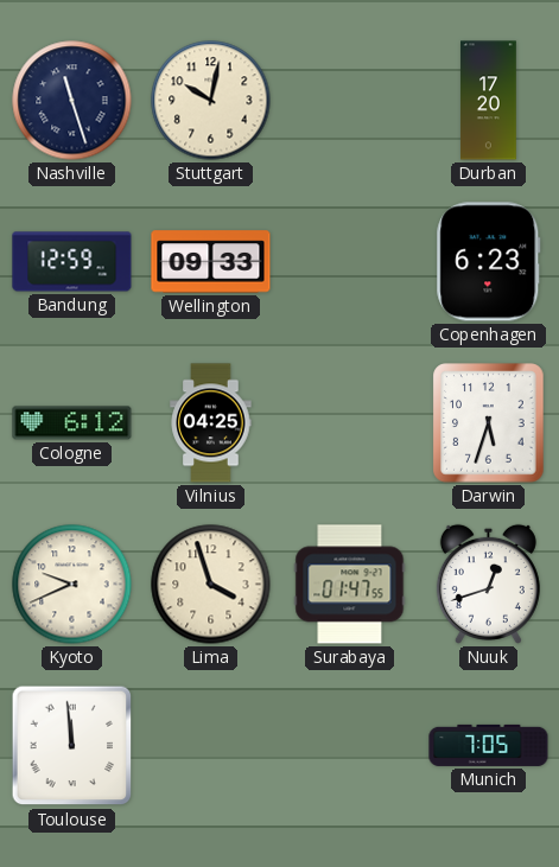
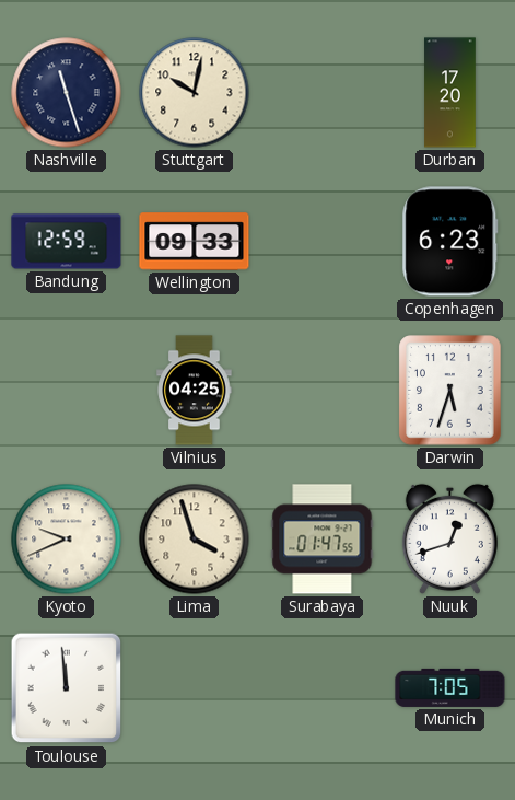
Cologne: 6:12 -> none
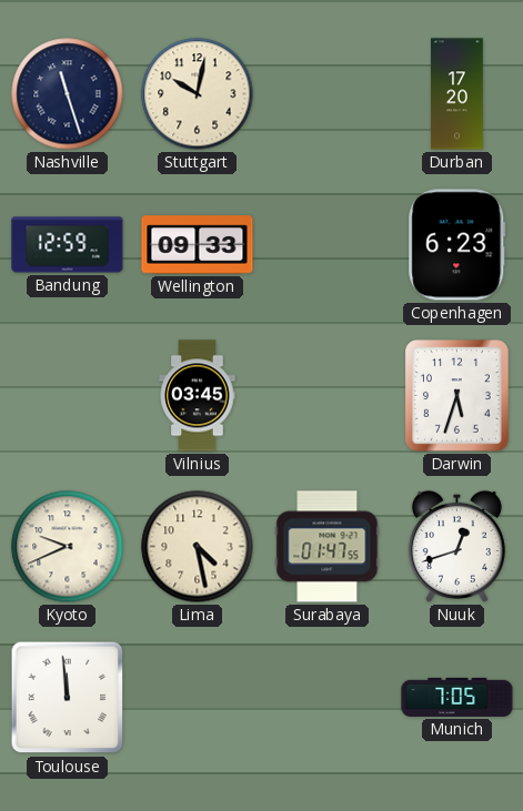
Vilnius: 04:25 -> 03:45
Lima: 3:57 -> 4:28
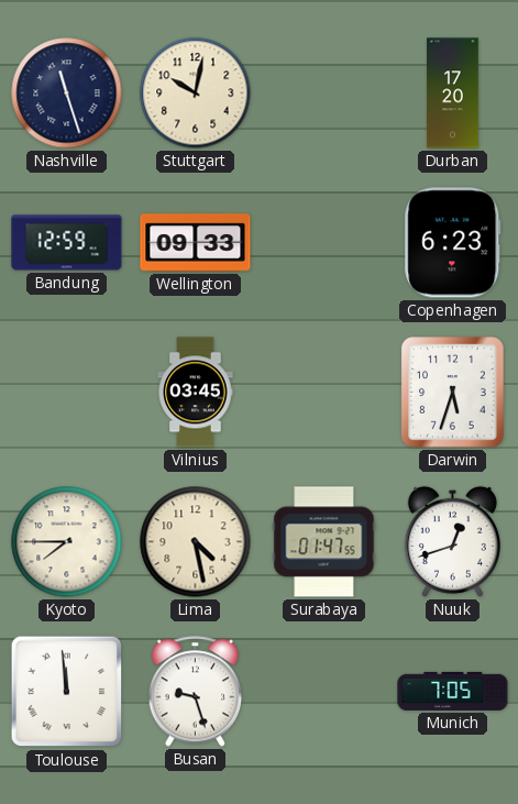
Kyoto: 9:41 -> 7:45
Busan: none -> 9:27
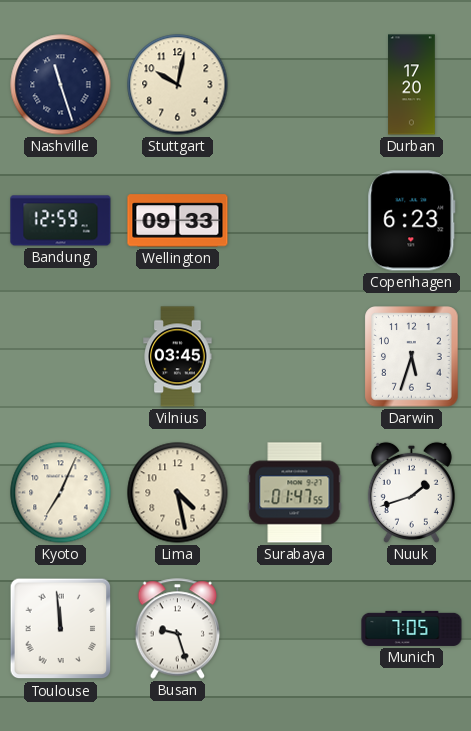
Kyoto: 7:45 -> 7:04
Nuuk: 12:42 -> 1:42
